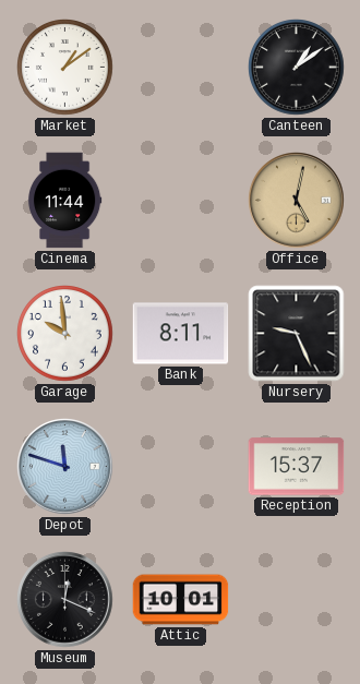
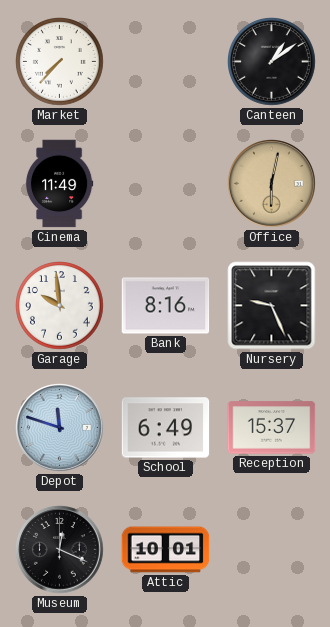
Market: 1:09 -> 7:37
Cinema: 11:44 -> 11:49
Office: 5:02 -> 6:02
Bank: 8:11 -> 8:16
School: none -> 6:49
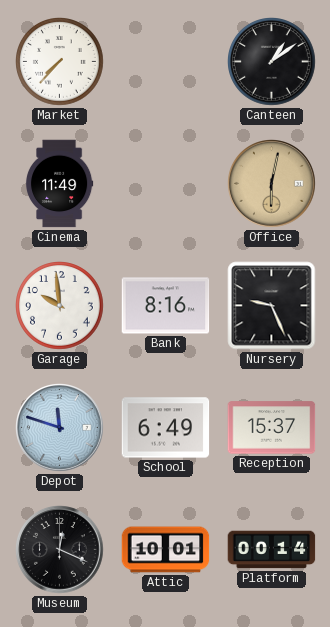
Platform: none -> 00:14
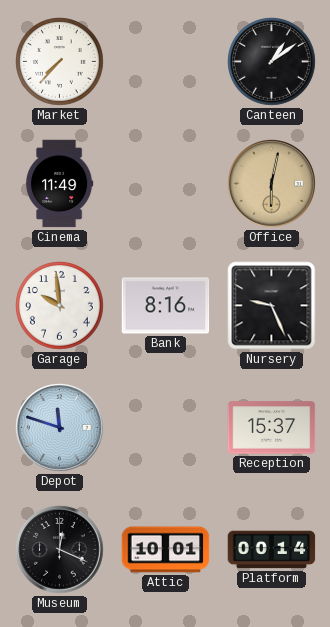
School: 6:49 -> none
